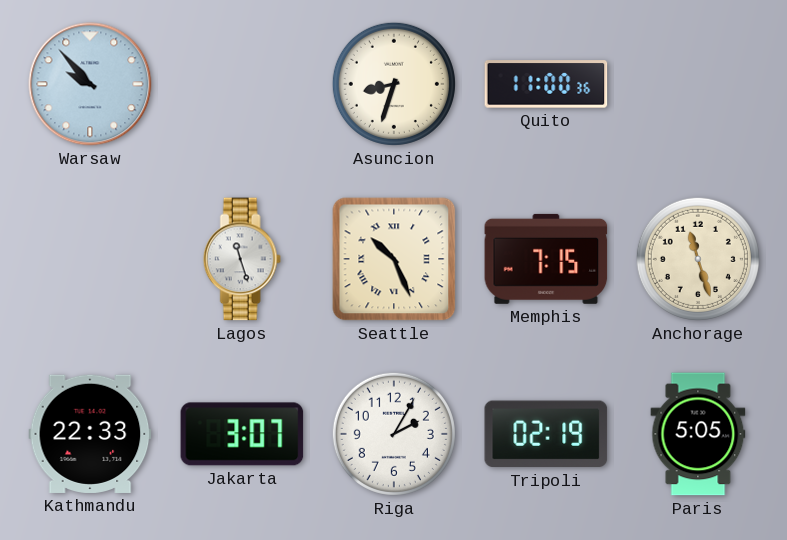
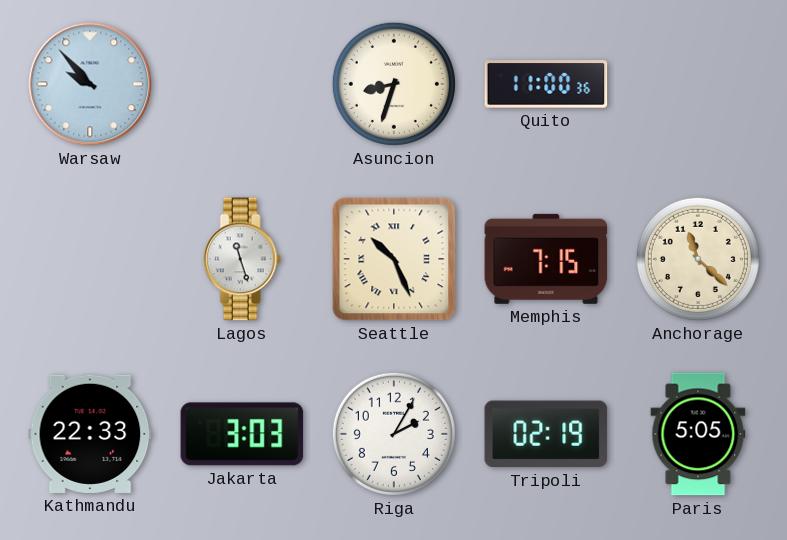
Anchorage: 11:27 -> 11:22
Jakarta: 3:07 -> 3:03
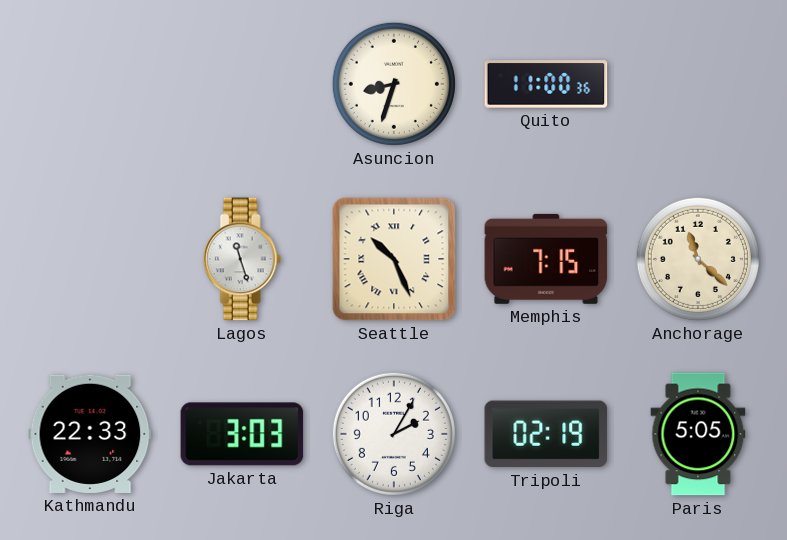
Warsaw: 9:53 -> none
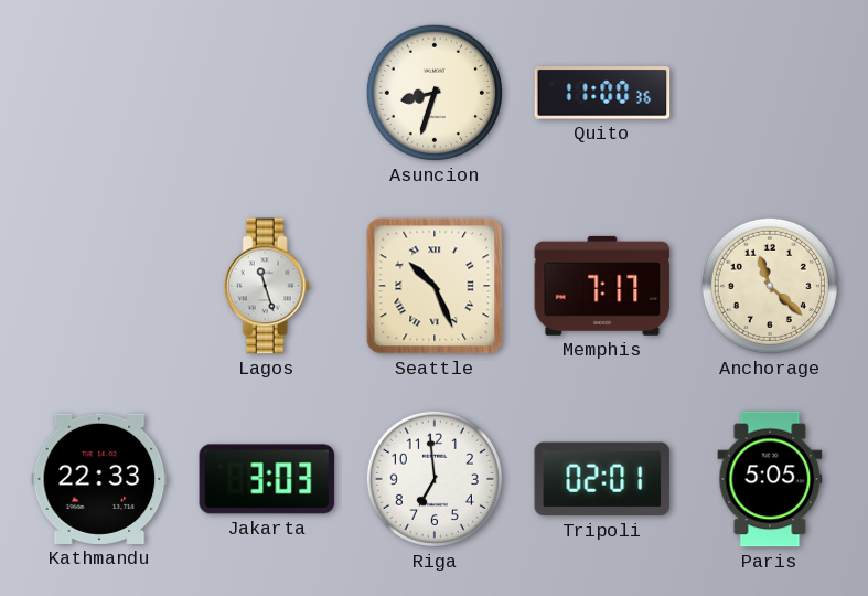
Memphis: 7:15 -> 7:17
Riga: 2:05 -> 6:59
Tripoli: 02:19 -> 02:01
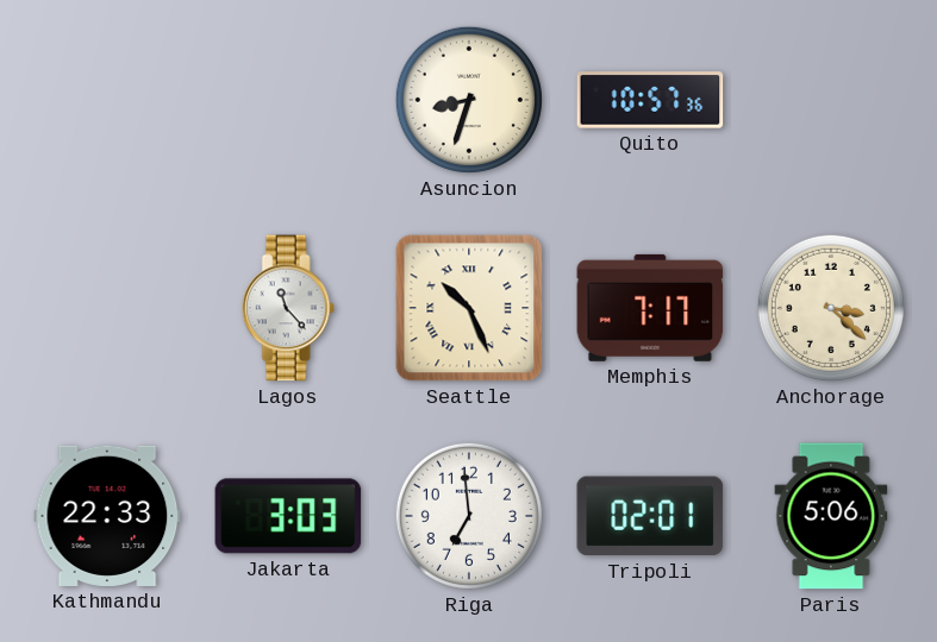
Quito: 11:00 -> 10:57
Lagos: 11:27 -> 11:23
Anchorage: 11:22 -> 3:22
Paris: 5:05 -> 5:06
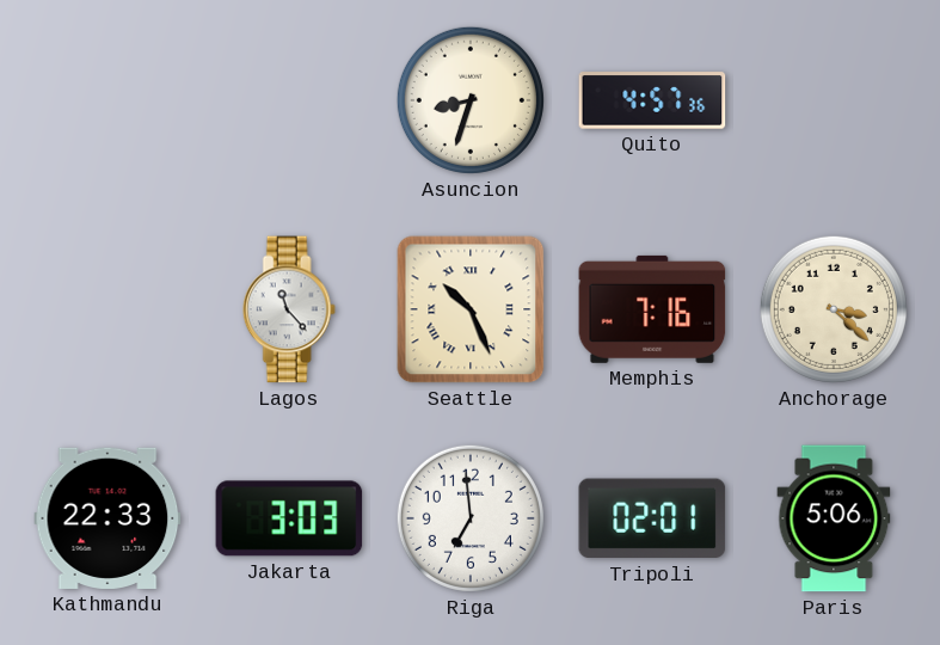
Quito: 10:57 -> 4:57
Memphis: 7:17 -> 7:16
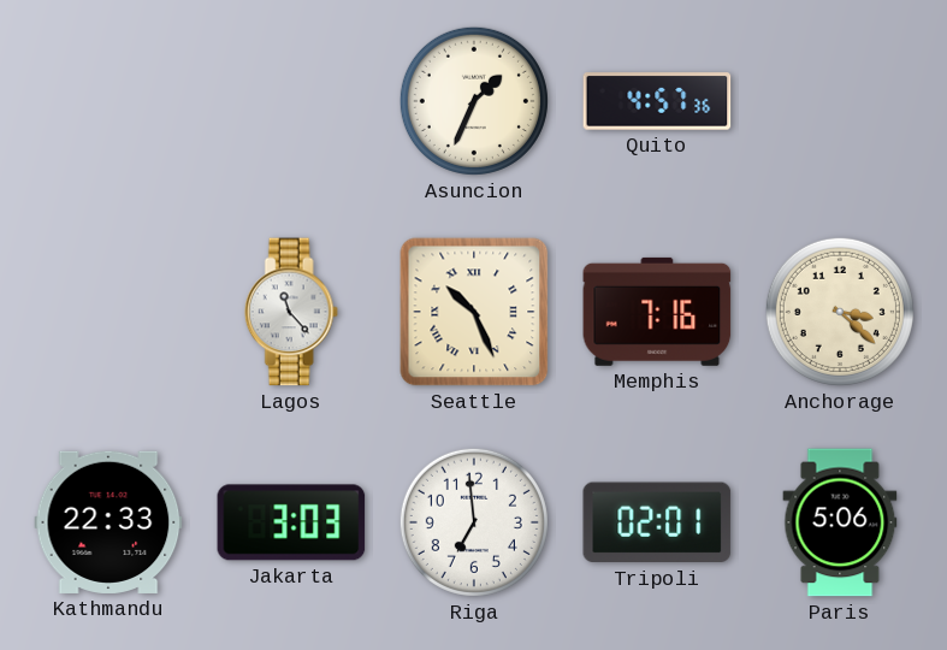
Asuncion: 8:33 -> 1:34
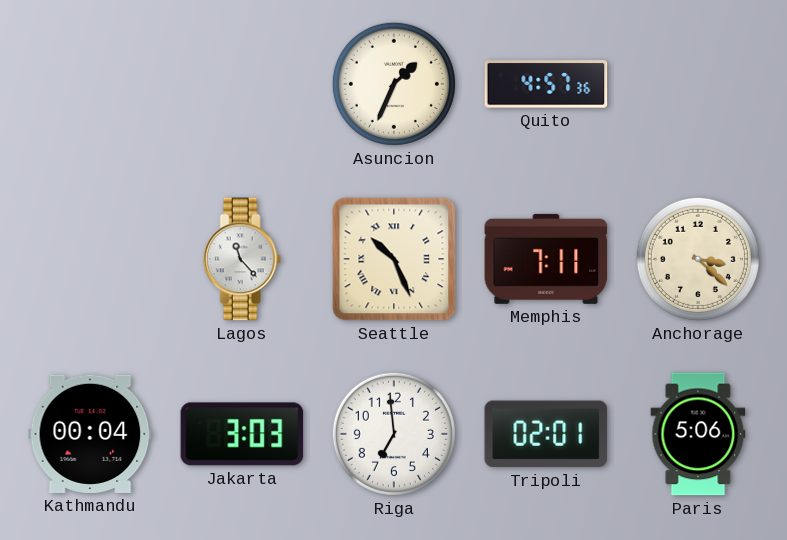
Memphis: 7:16 -> 7:11
Kathmandu: 22:33 -> 00:04
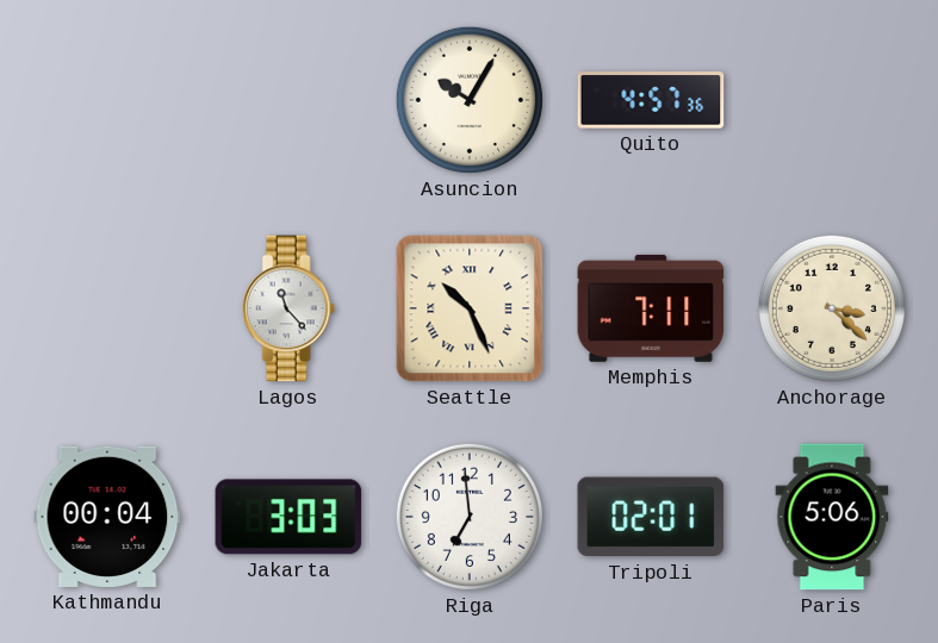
Asuncion: 1:34 -> 10:05
